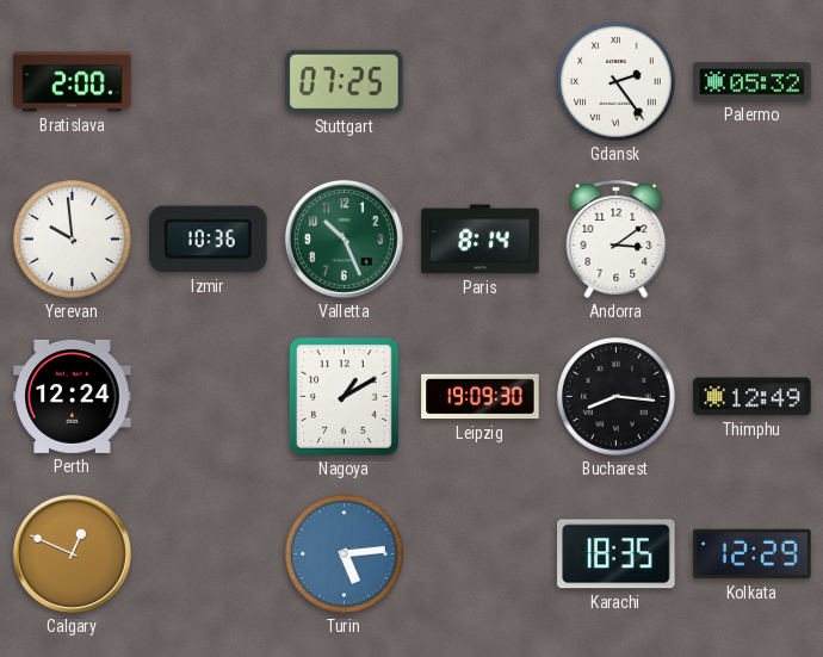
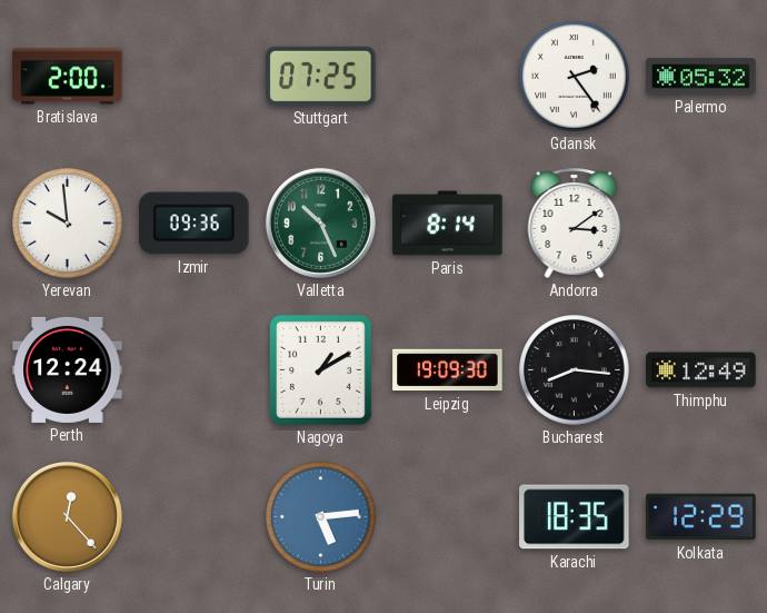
Izmir: 10:36 -> 09:36
Calgary: 12:49 -> 12:23
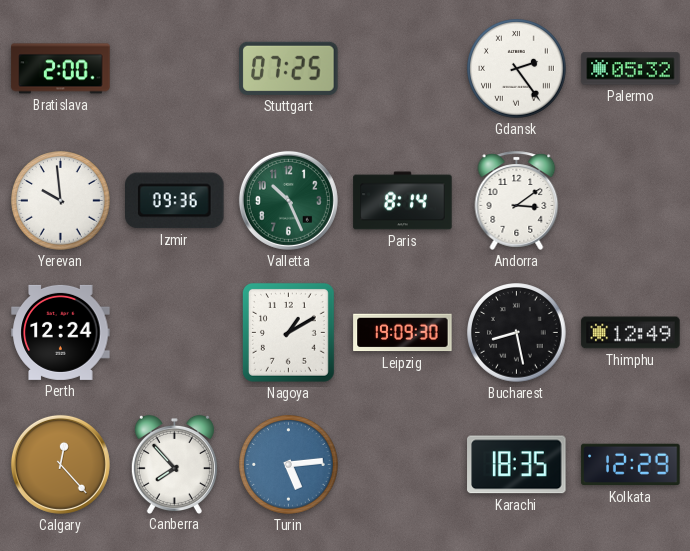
Bucharest: 8:16 -> 8:28
Canberra: none -> 7:53
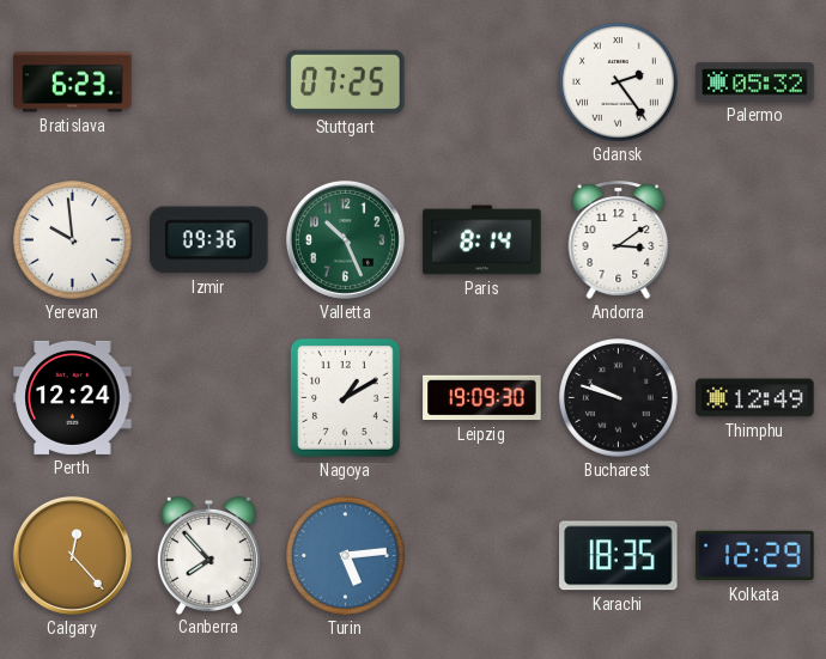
Bratislava: 2:00 -> 6:23
Bucharest: 8:28 -> 9:48
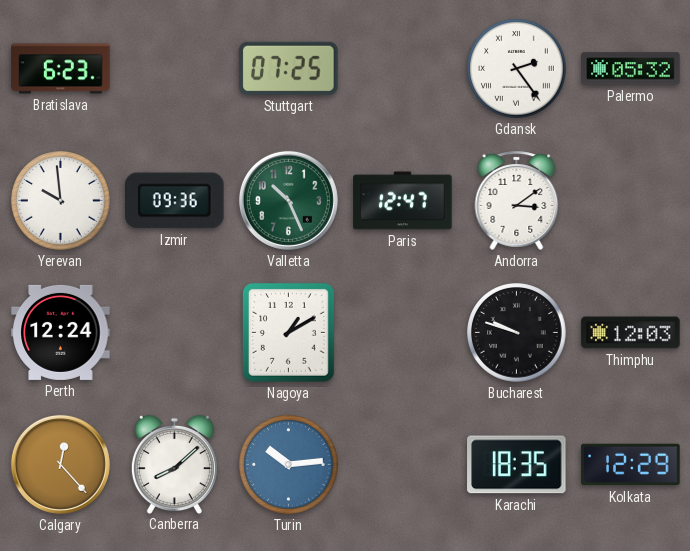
Paris: 8:14 -> 12:47
Leipzig: 19:09 -> none
Thimphu: 12:49 -> 12:03
Canberra: 7:53 -> 8:08
Turin: 5:14 -> 10:14
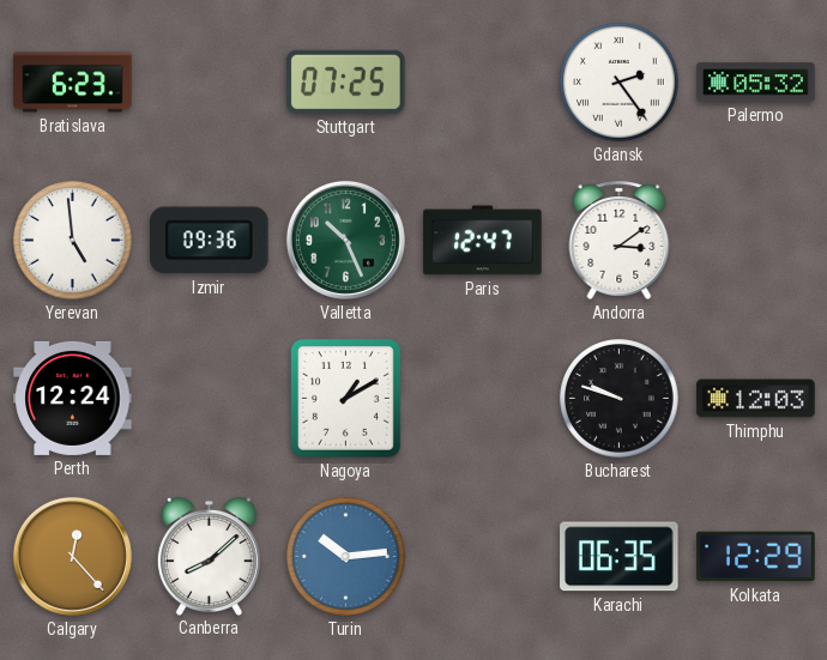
Yerevan: 9:59 -> 4:59
Karachi: 18:35 -> 06:35
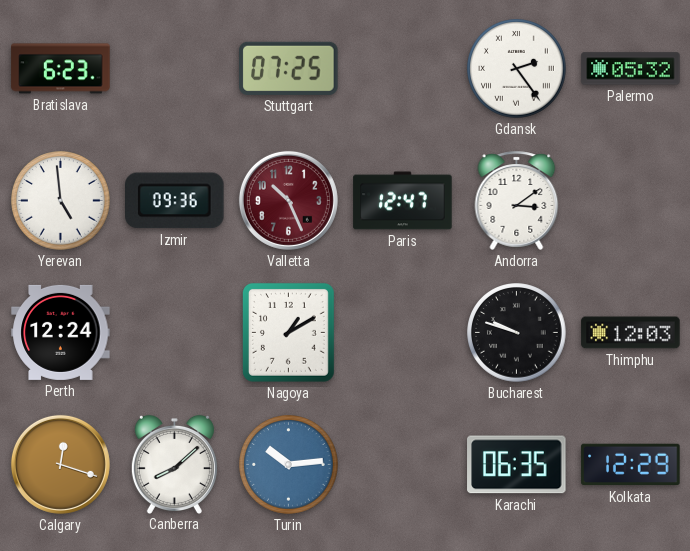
Valletta dial: green -> burgundy
Calgary: 12:23 -> 12:18
